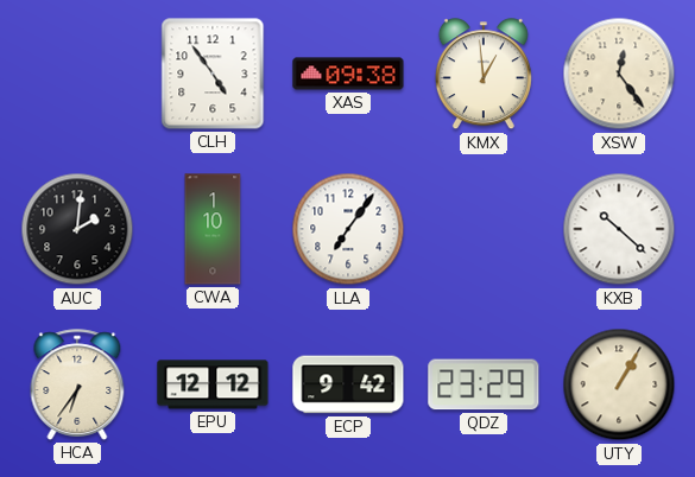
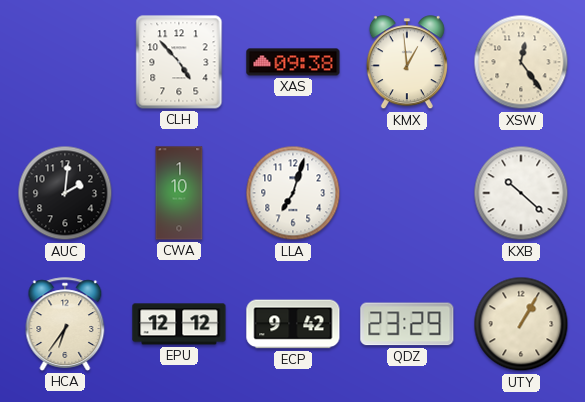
CLH: 4:54 -> 4:53
LLA: 7:06 -> 7:03
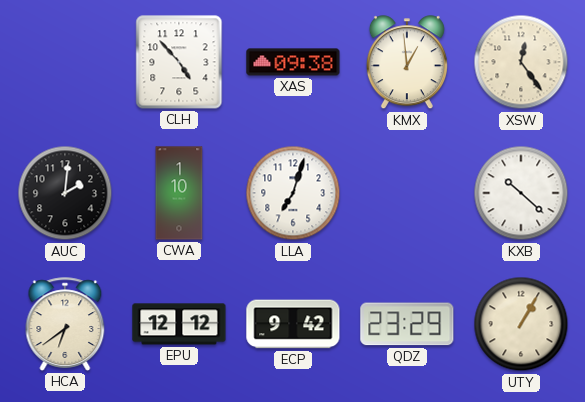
HCA: 6:36 -> 6:39
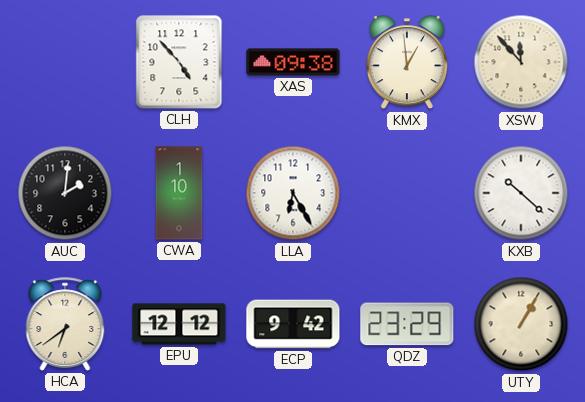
XSW: 12:24 -> 11:53
LLA: 7:03 -> 6:25
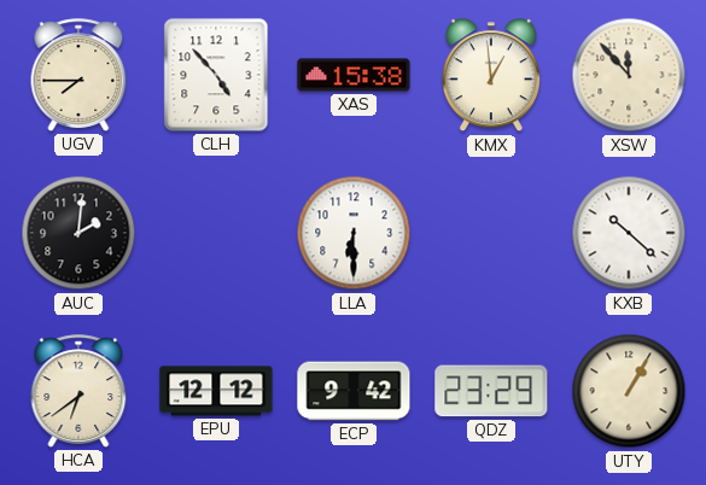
UGV: none -> 7:45
XAS: 09:38 -> 15:38
CWA: 1:10 -> none
LLA: 6:25 -> 6:30
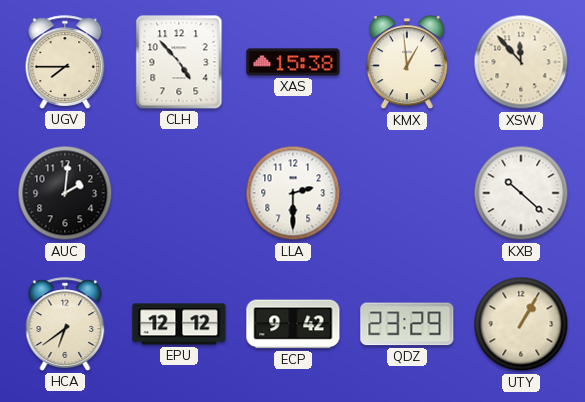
LLA: 6:30 -> 2:30
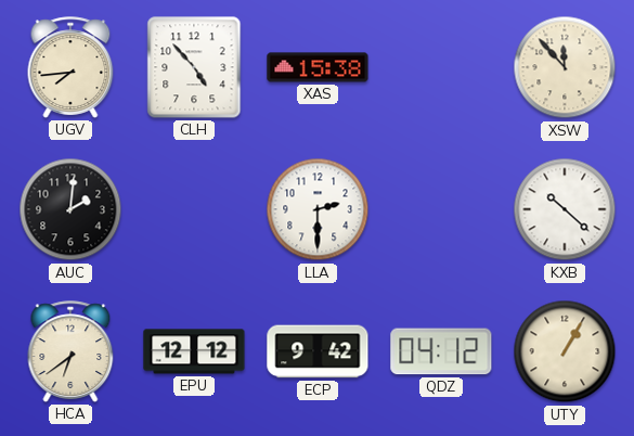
UGV: 7:45 -> 7:44
KMX: 12:59 -> none
QDZ: 23:29 -> 04:12
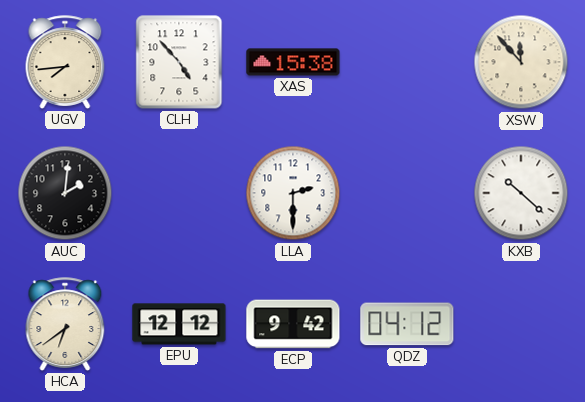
UTY: 1:05 -> none
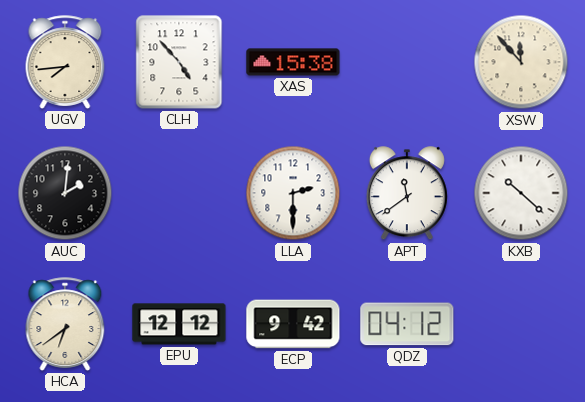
APT: none -> 11:39
